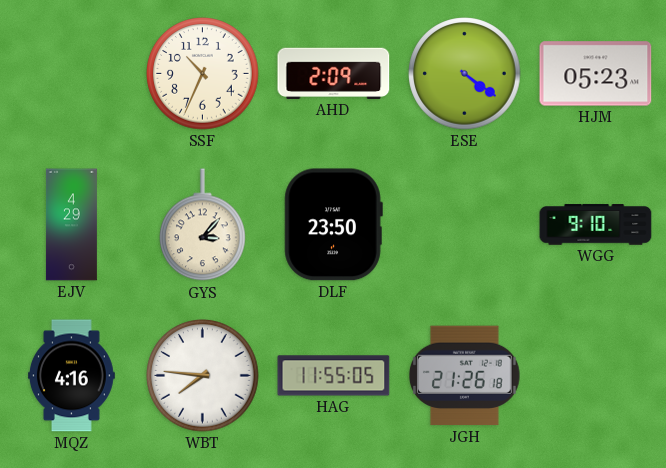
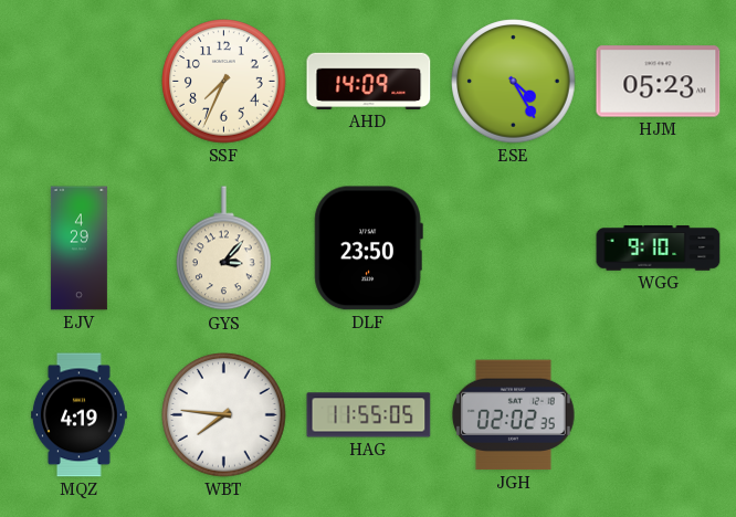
SSF: 10:34 -> 7:34
AHD: 2:09 -> 14:09
ESE: 4:21 -> 4:25
MQZ: 4:16 -> 4:19
JGH: 21:26 -> 02:02
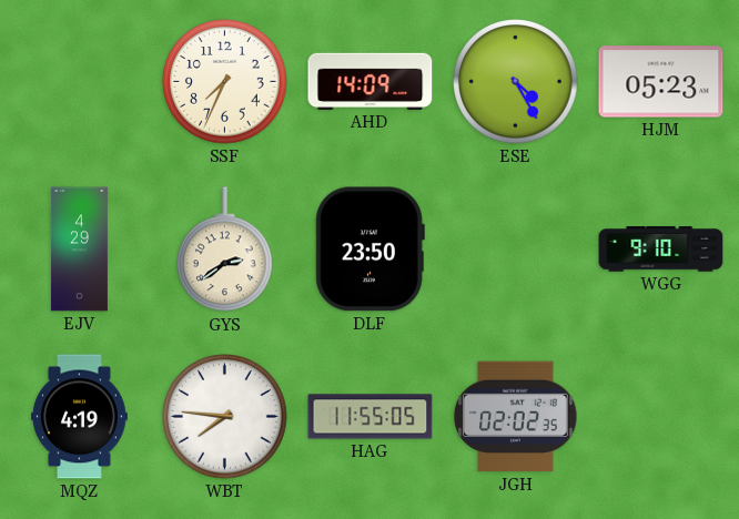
GYS: 3:07 -> 2:39
